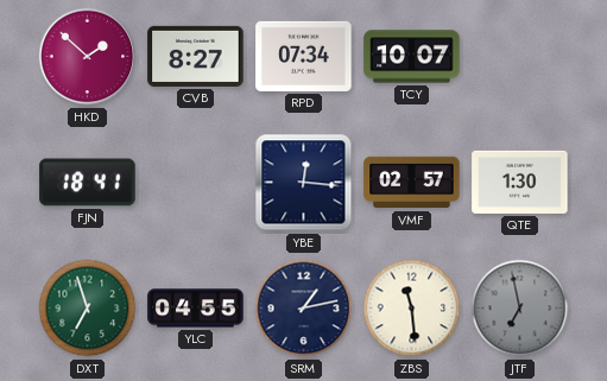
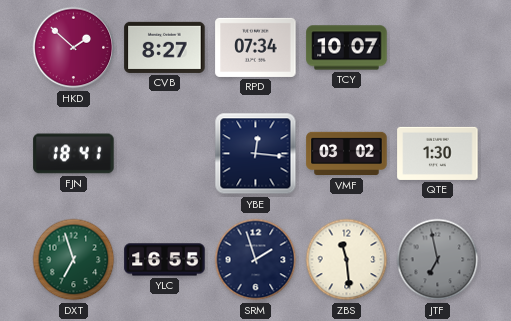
VMF: 02:57 -> 03:02
YLC: 04:55 -> 16:55
SRM: 1:13 -> 1:57
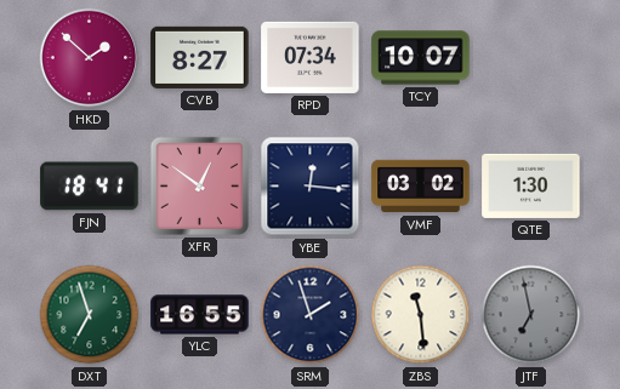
XFR: none -> 12:51
